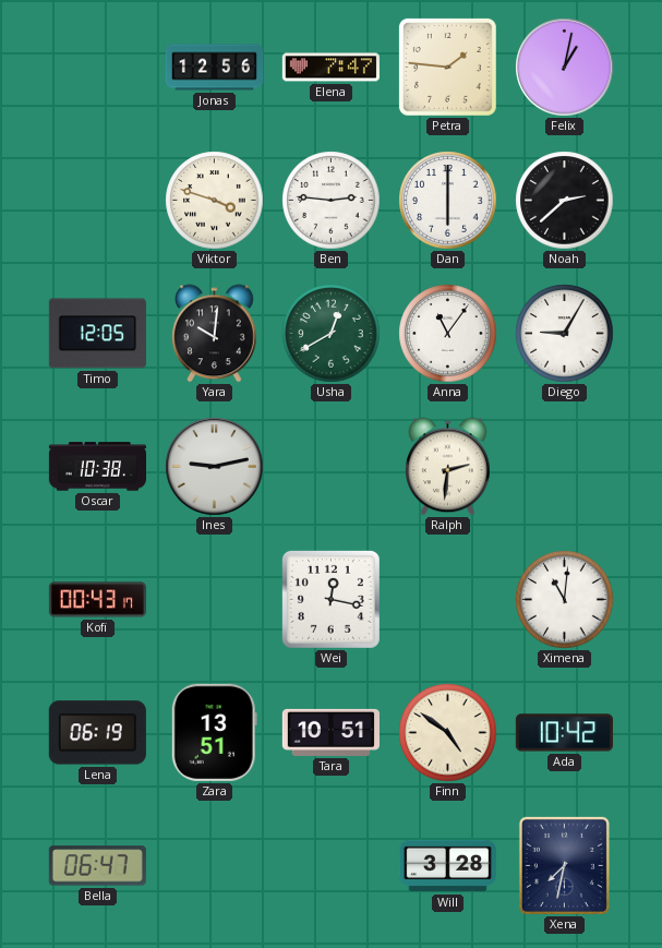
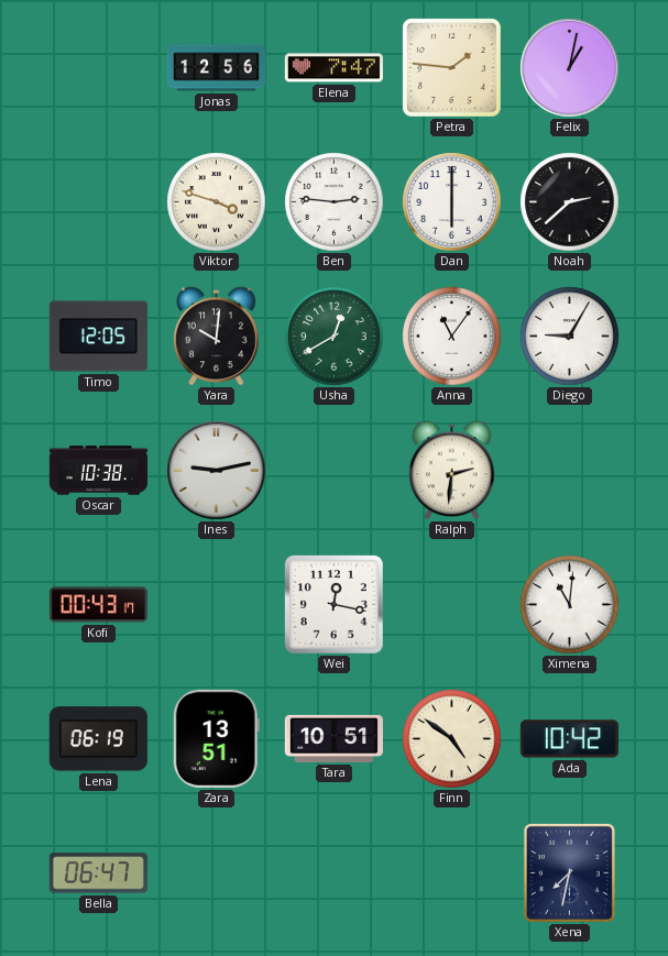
Will: 3:28 -> none
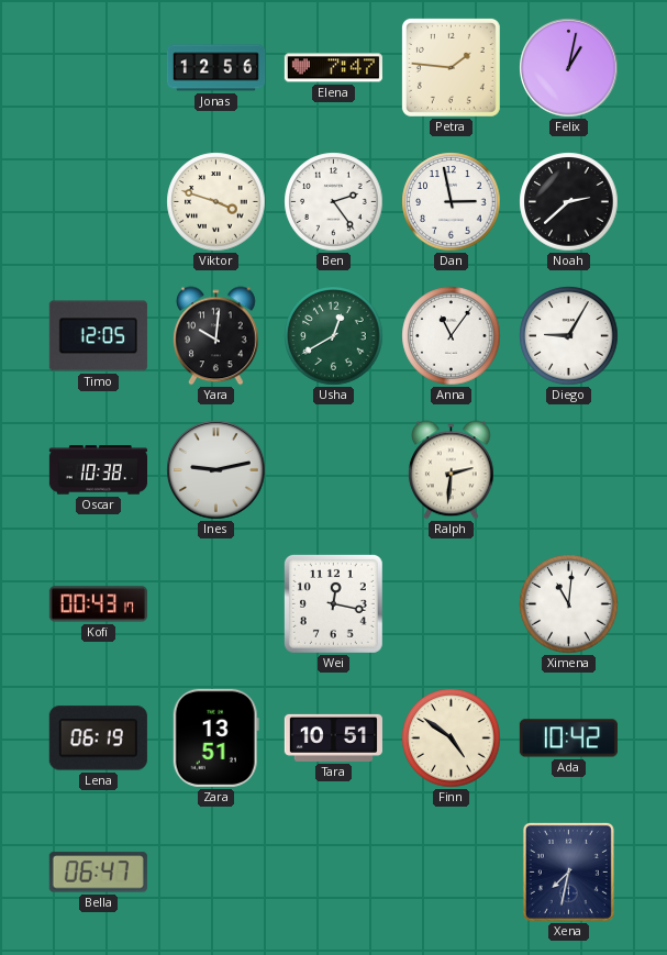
Ben: 2:46 -> 2:24
Dan: 6:00 -> 2:58
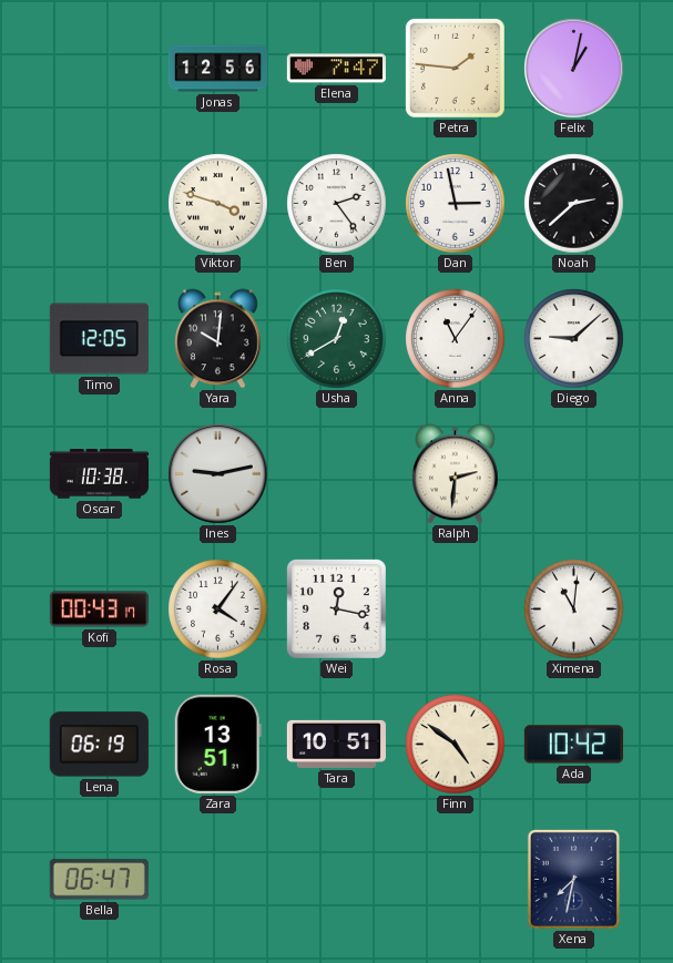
Diego: 9:05 -> 9:08
Rosa: none -> 4:06
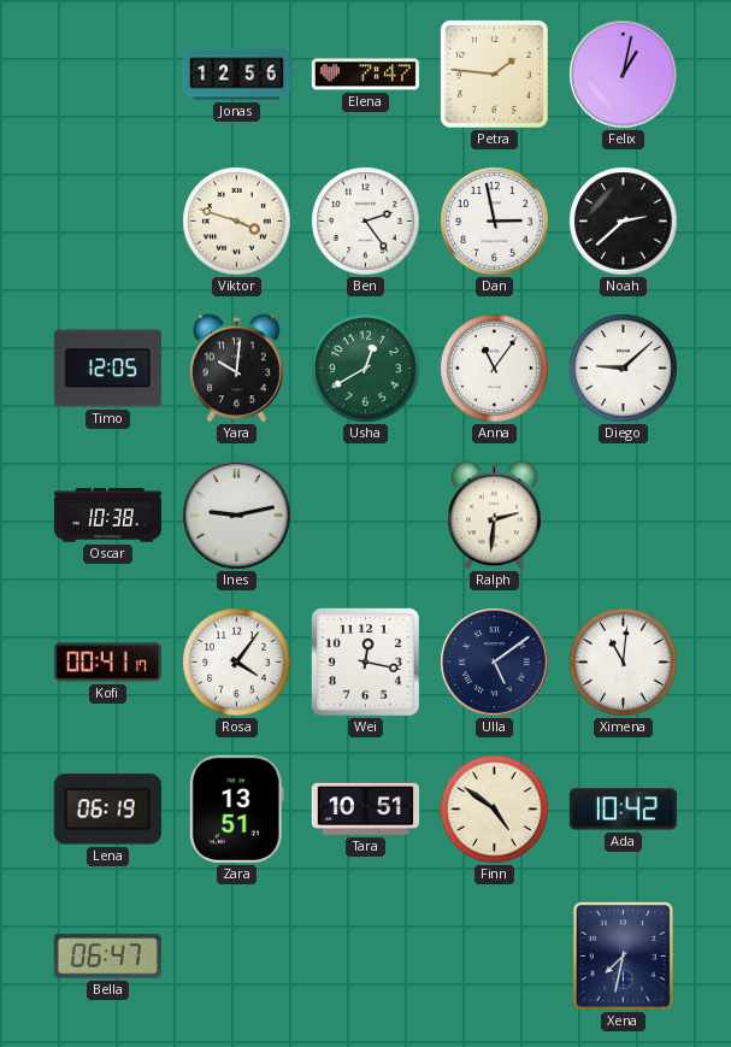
Kofi: 00:43 -> 00:41
Ulla: none -> 5:09
